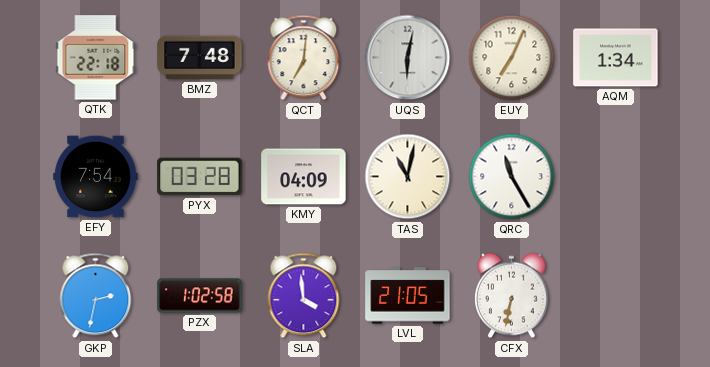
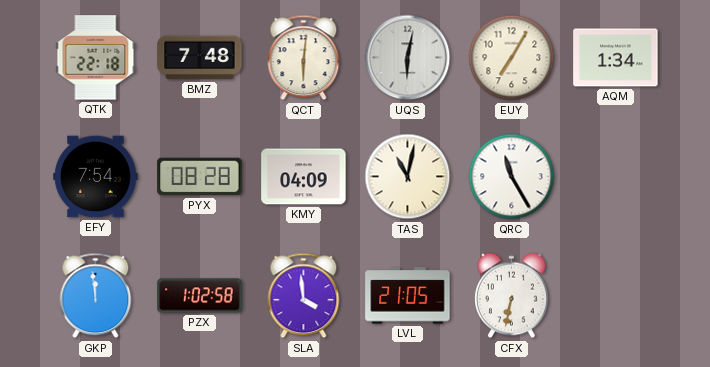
QCT: 7:01 -> 6:01
EUY: 7:04 -> 7:05
PYX: 03:28 -> 08:28
GKP: 2:32 -> 11:59
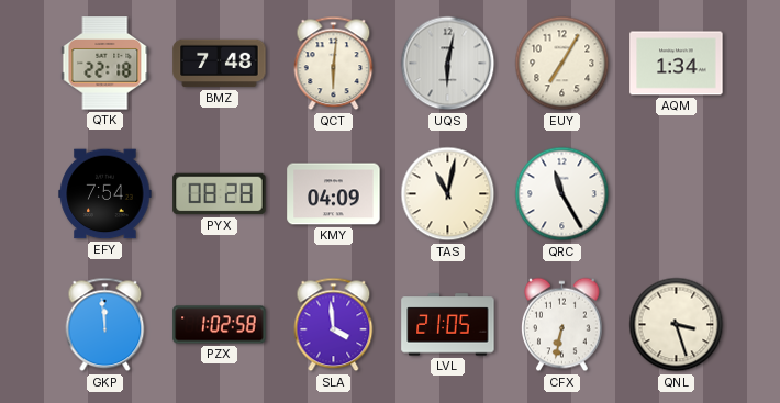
QNL: none -> 3:27
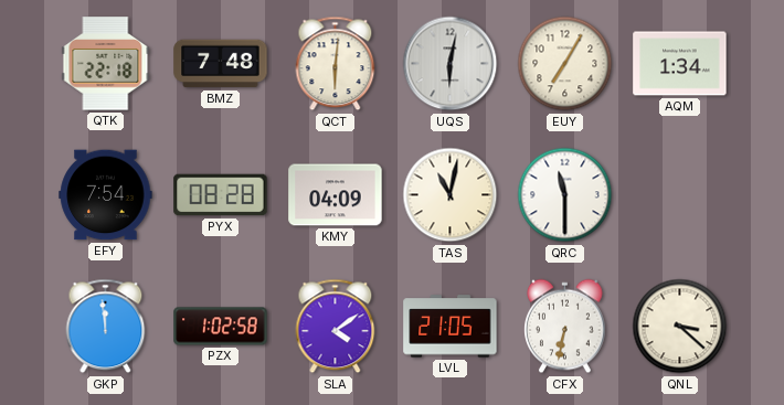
QRC: 11:25 -> 11:30
SLA: 3:59 -> 4:09
QNL: 3:27 -> 3:22
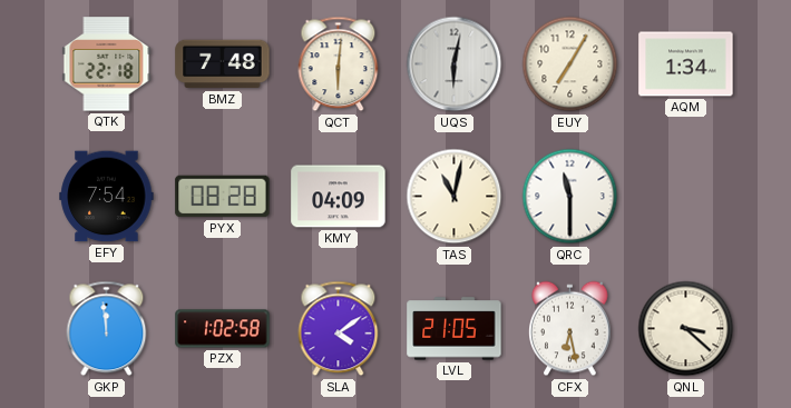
CFX: 6:32 -> 6:28
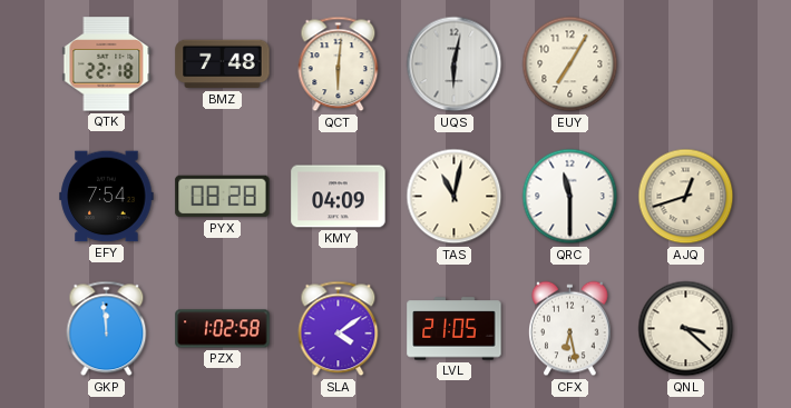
AQM: 1:34 -> none
AJQ: none -> 12:42
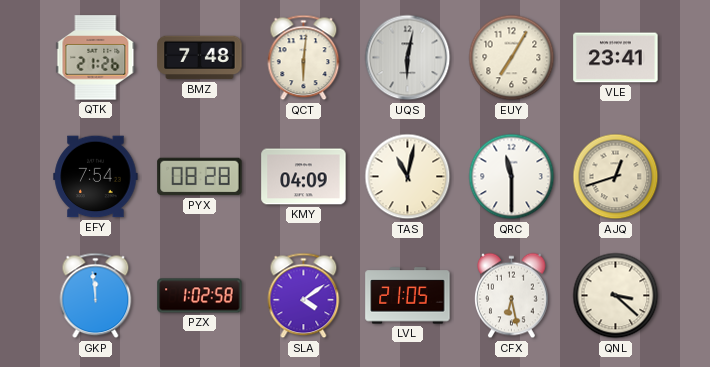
QTK: 22:18 -> 21:26
VLE: none -> 23:41
